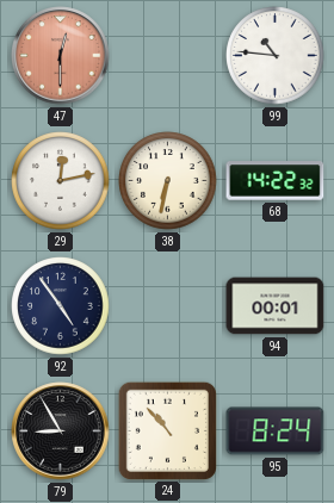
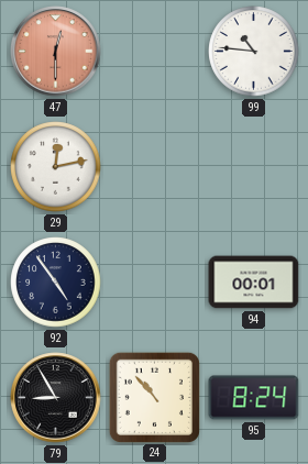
38: 6:32 -> none
68: 14:22 -> none
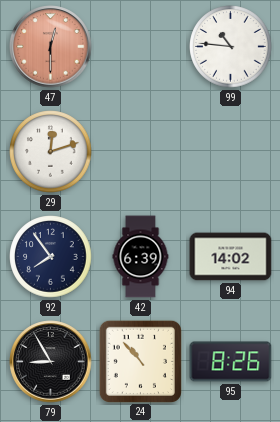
29: 12:13 -> 12:12
92: 4:54 -> 7:54
42: none -> 6:39
94: 00:01 -> 14:02
95: 8:24 -> 8:26
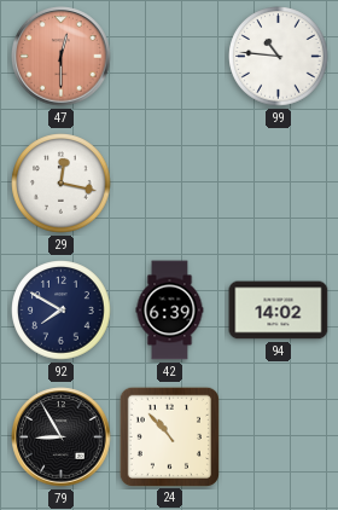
29: 12:12 -> 12:17
92: 7:54 -> 7:50
95: 8:26 -> none
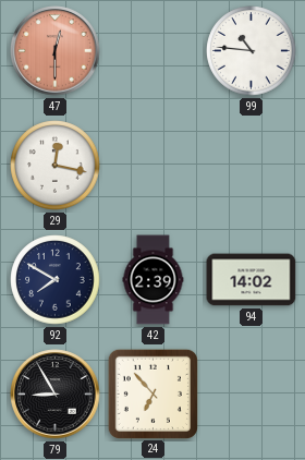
42: 6:39 -> 2:39
24: 10:53 -> 6:53
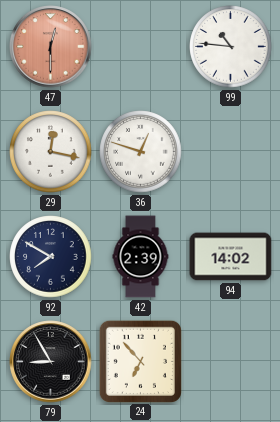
36: none -> 12:48
